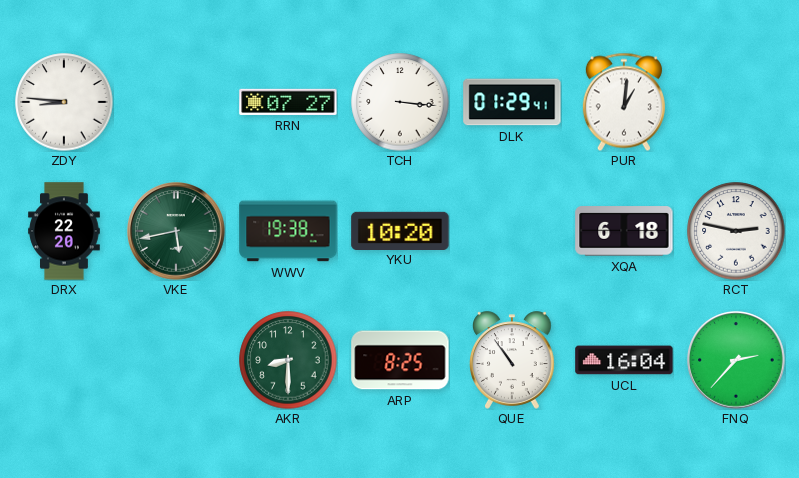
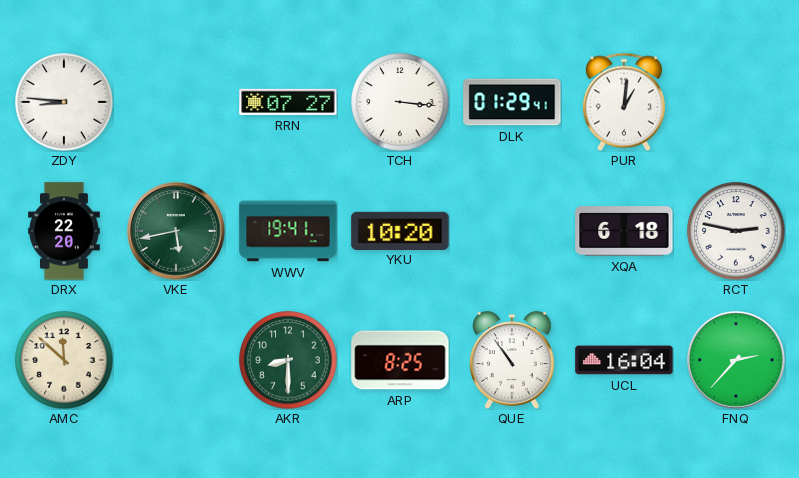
WWV: 19:38 -> 19:41
AMC: none -> 11:52
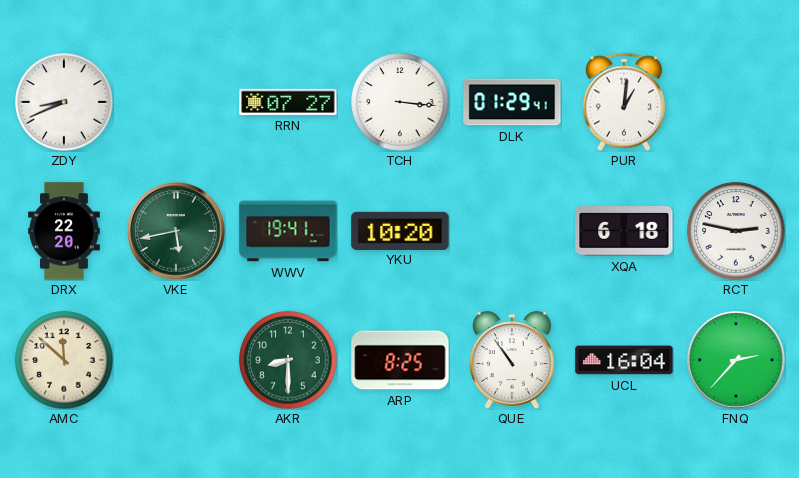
ZDY: 8:46 -> 8:41
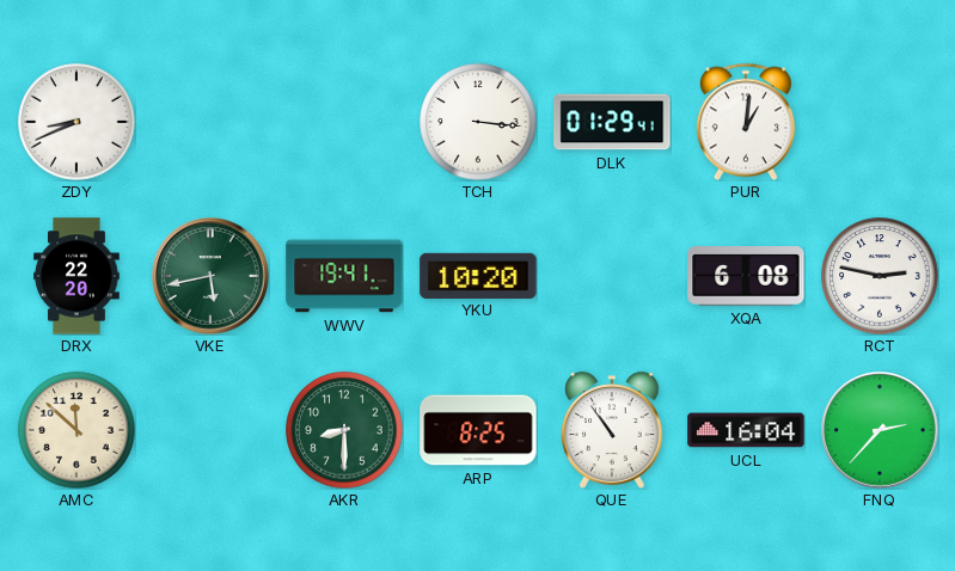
RRN: 07:27 -> none
XQA: 6:18 -> 6:08
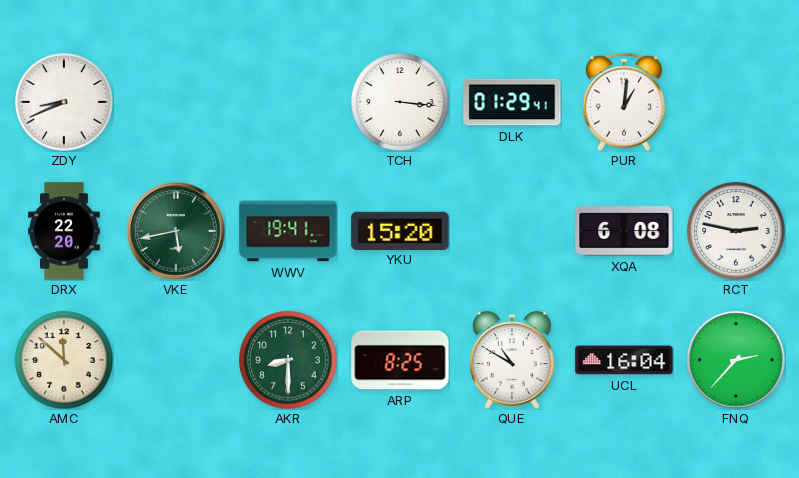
YKU: 10:20 -> 15:20
QUE: 10:54 -> 10:50
